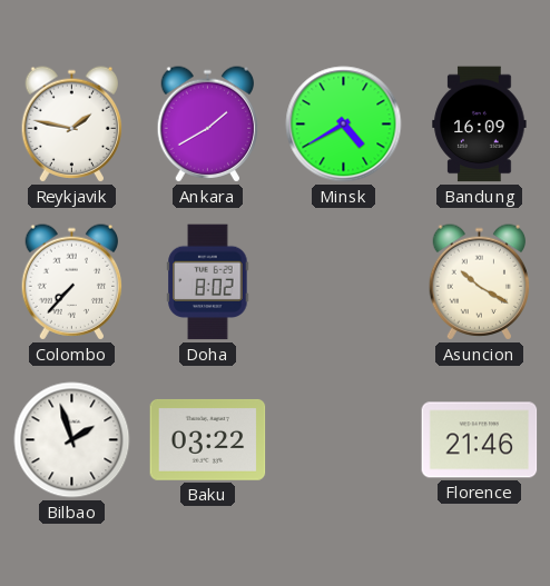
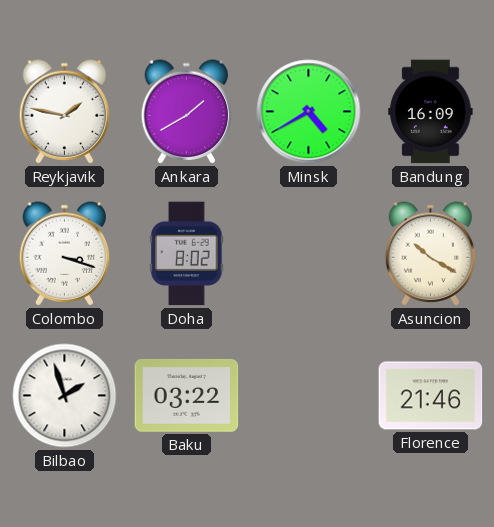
Colombo: 7:37 -> 3:18
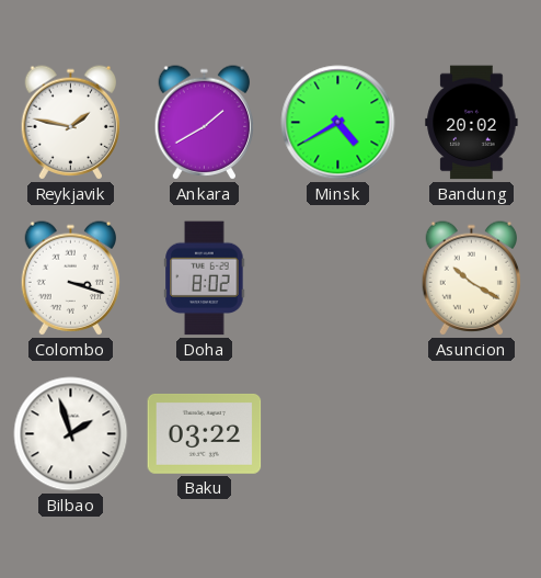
Bandung: 16:09 -> 20:02
Florence: 21:46 -> none
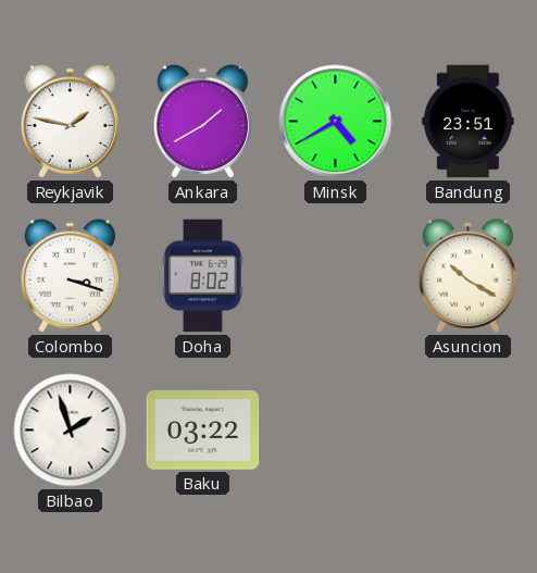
Bandung: 20:02 -> 23:51
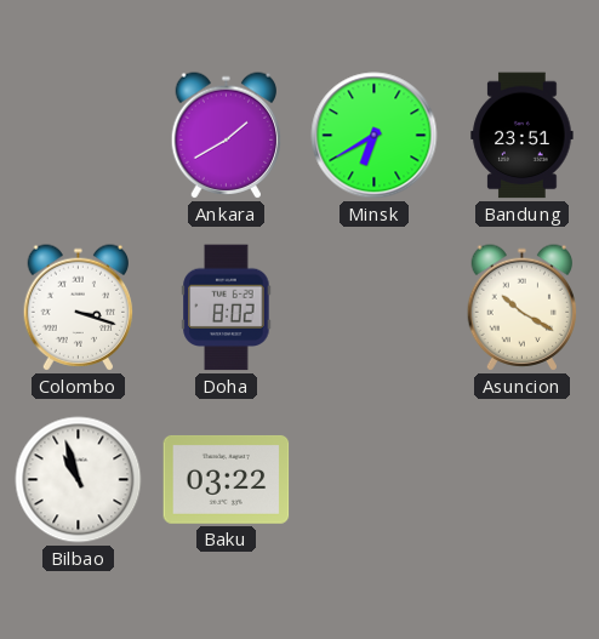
Reykjavik: 1:47 -> none
Minsk: 4:40 -> 6:40
Bilbao: 1:57 -> 10:57
